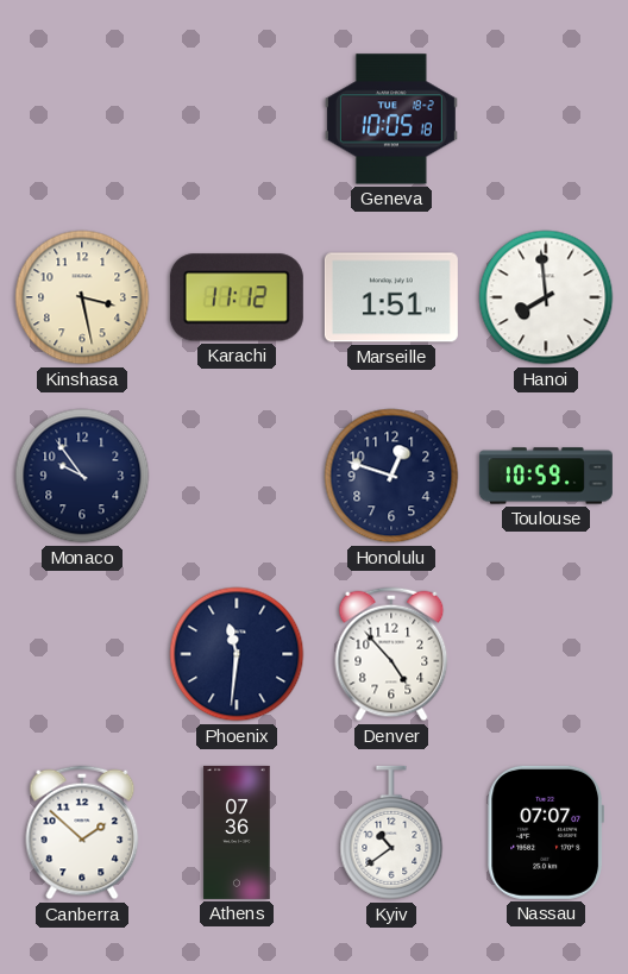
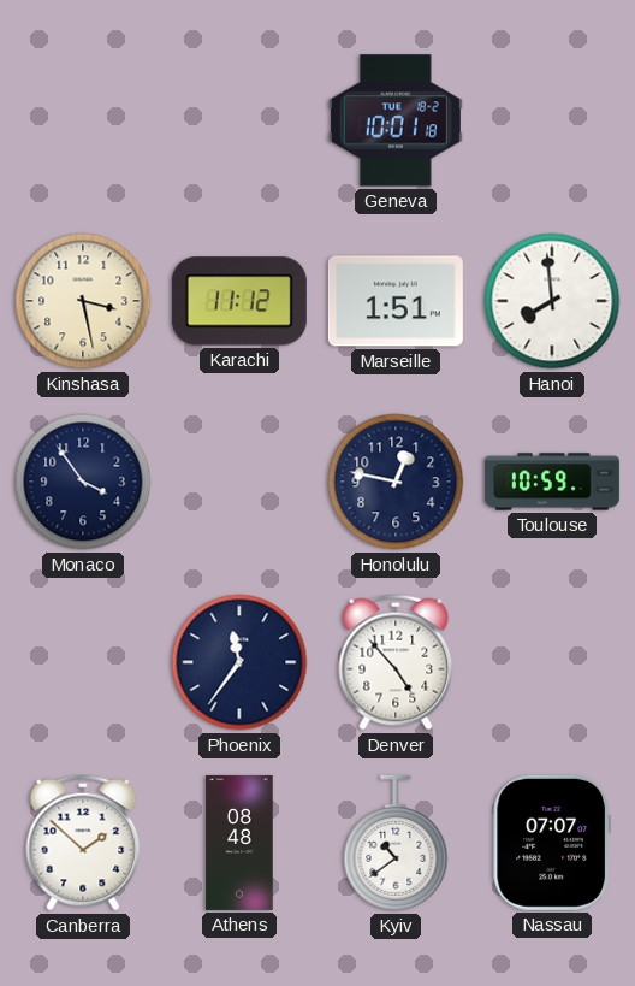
Geneva: 10:05 -> 10:01
Monaco: 9:54 -> 3:54
Honolulu: 12:48 -> 12:47
Phoenix: 11:31 -> 11:36
Athens: 07:36 -> 08:48
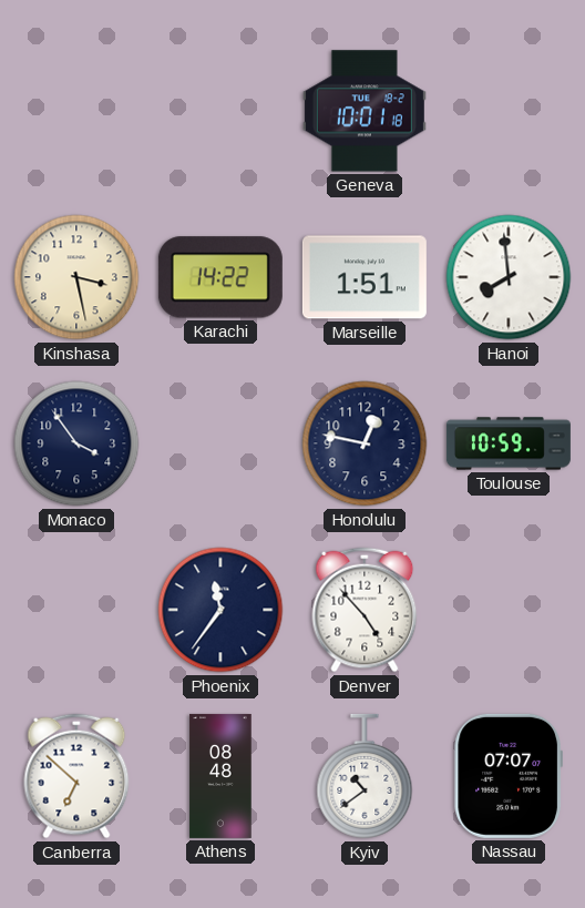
Karachi: 11:12 -> 14:22
Canberra: 1:52 -> 6:52
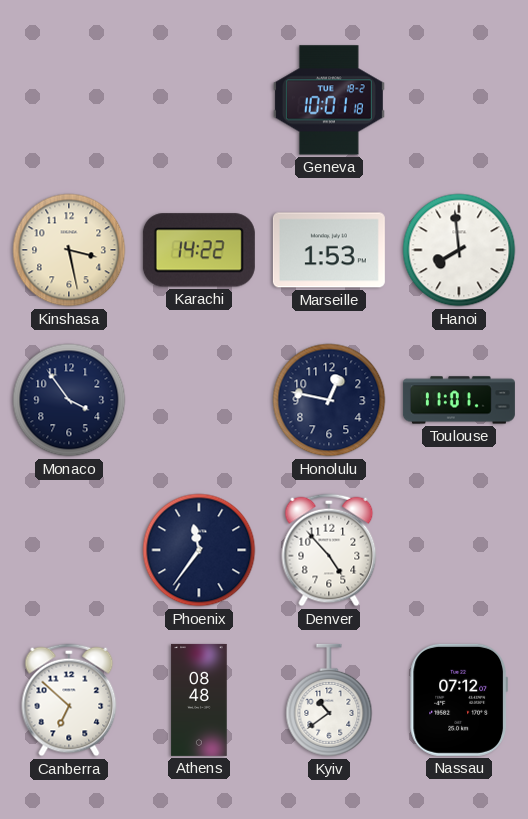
Marseille: 1:51 -> 1:53
Toulouse: 10:59 -> 11:01
Nassau: 07:07 -> 07:12
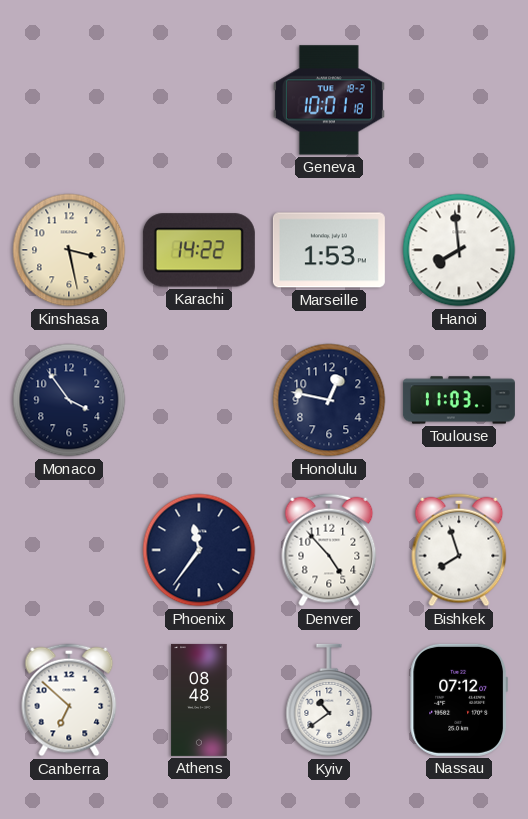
Toulouse: 11:01 -> 11:03
Bishkek: none -> 7:57
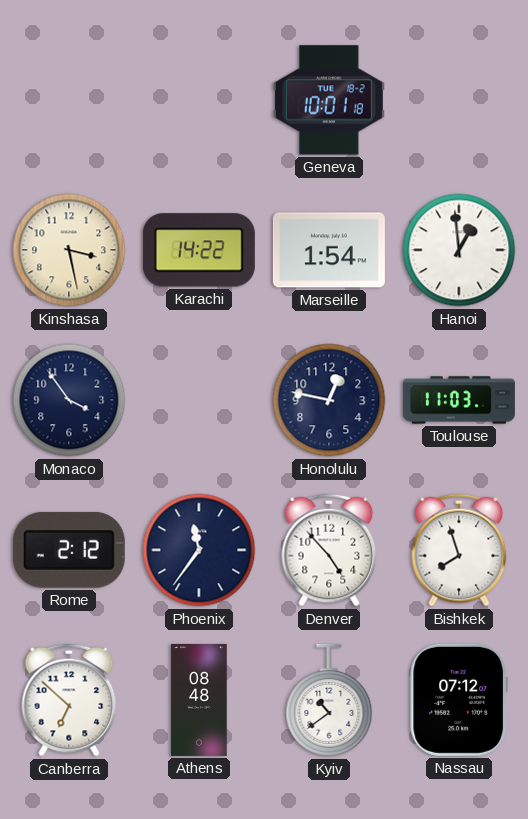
Marseille: 1:53 -> 1:54
Hanoi: 7:59 -> 12:59
Rome: none -> 2:12
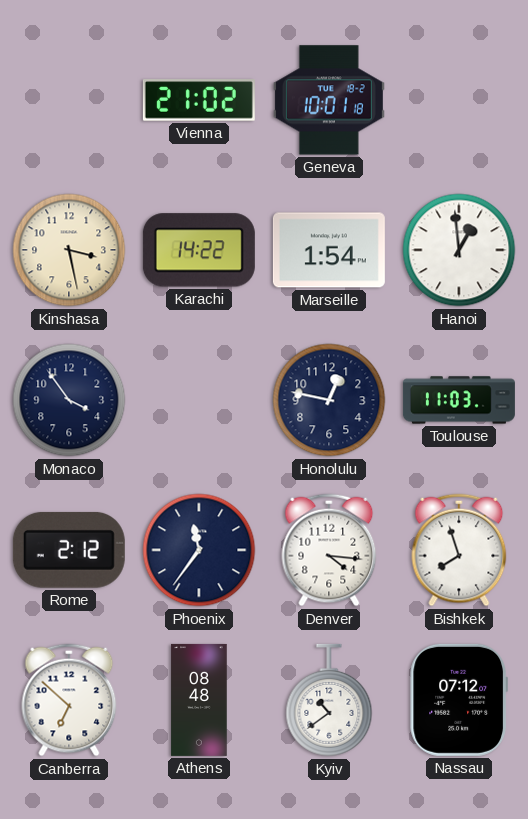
Vienna: none -> 21:02
Denver: 4:53 -> 4:16
